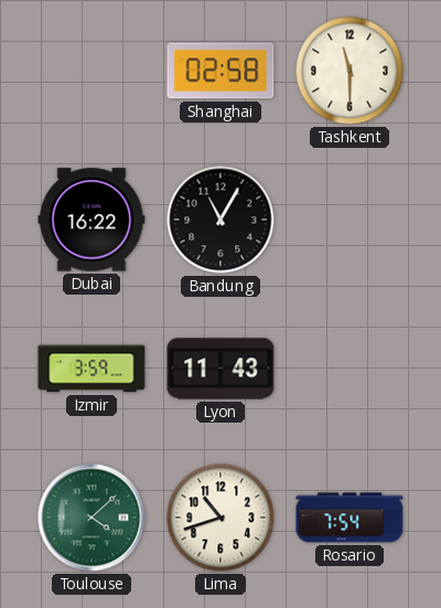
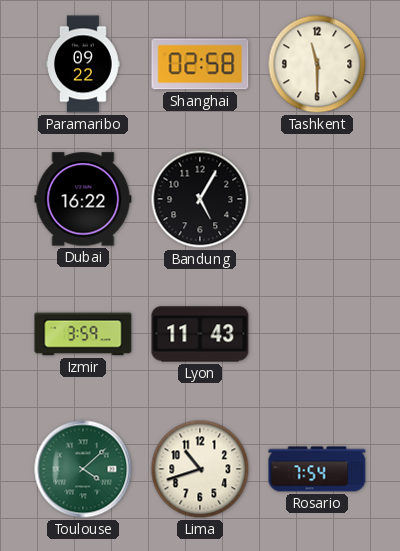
Paramaribo: none -> 09:22
Bandung: 11:05 -> 5:05
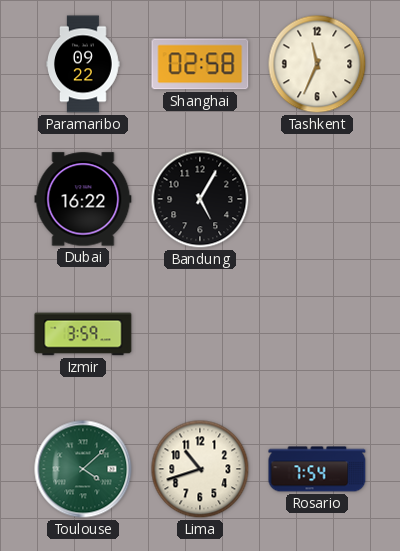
Tashkent: 11:30 -> 11:34
Lyon: 11:43 -> none
